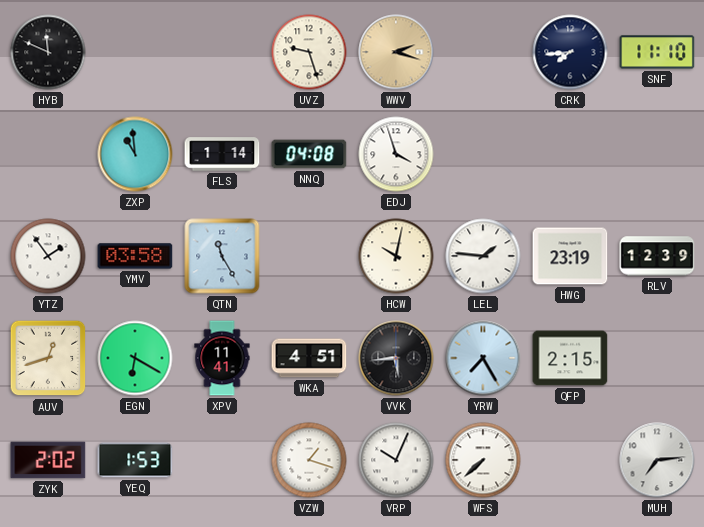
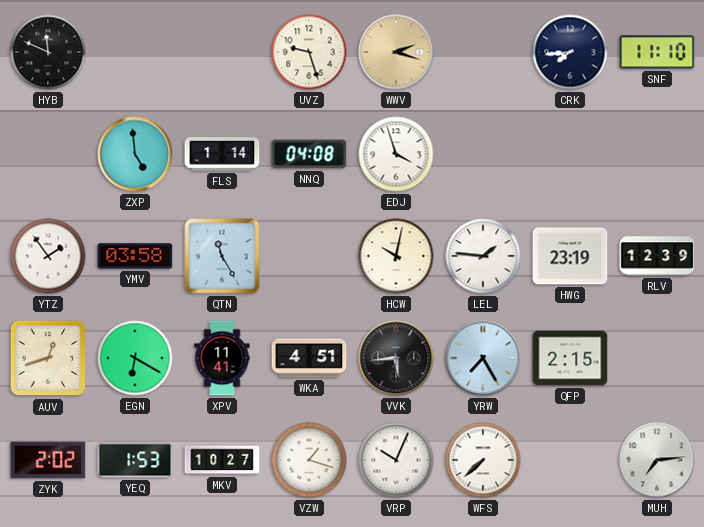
ZXP: 10:59 -> 4:59
MKV: none -> 10:27
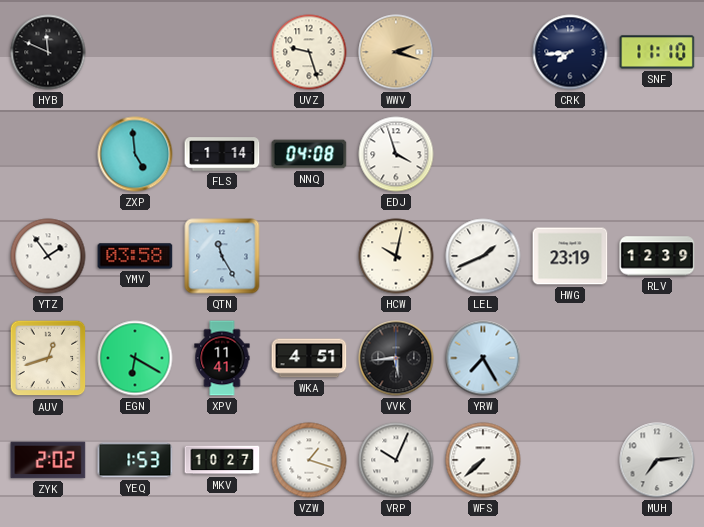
LEL: 1:46 -> 1:41
QFP: 2:15 -> none
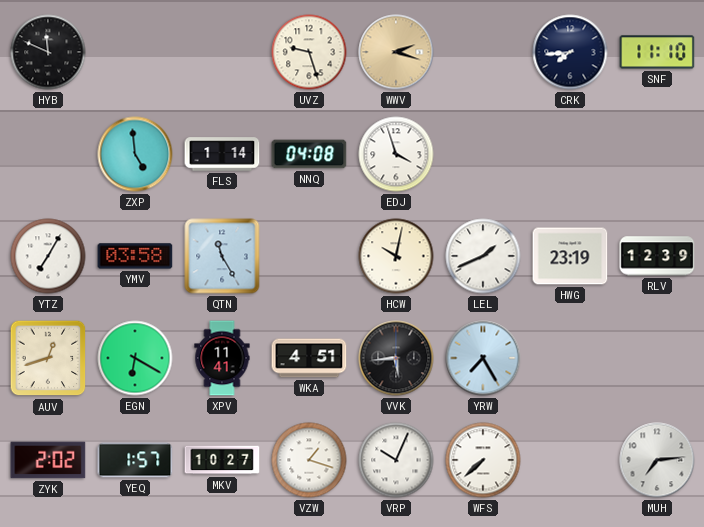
YTZ: 1:54 -> 7:05
YEQ: 1:53 -> 1:57
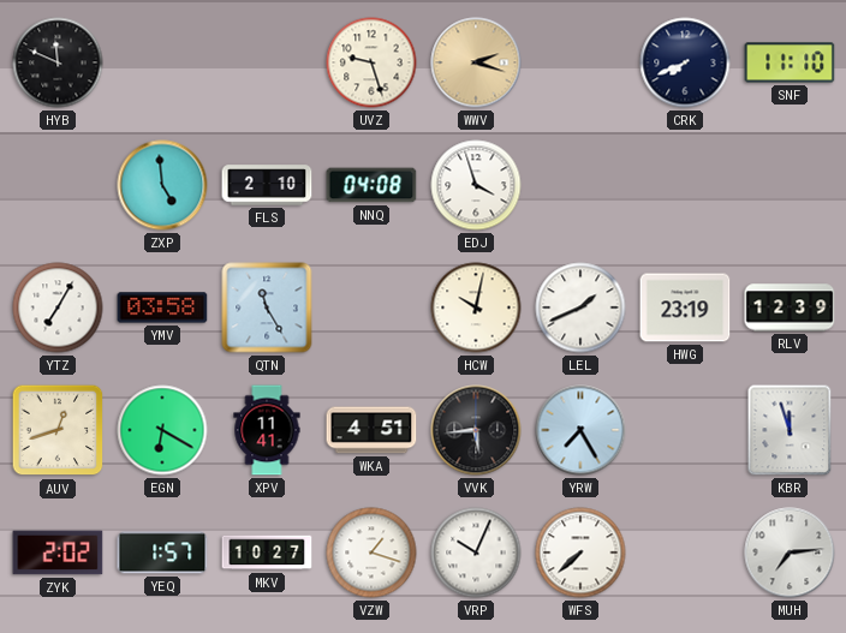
CRK: 7:44 -> 7:41
FLS: 1:14 -> 2:10
KBR: none -> 11:57
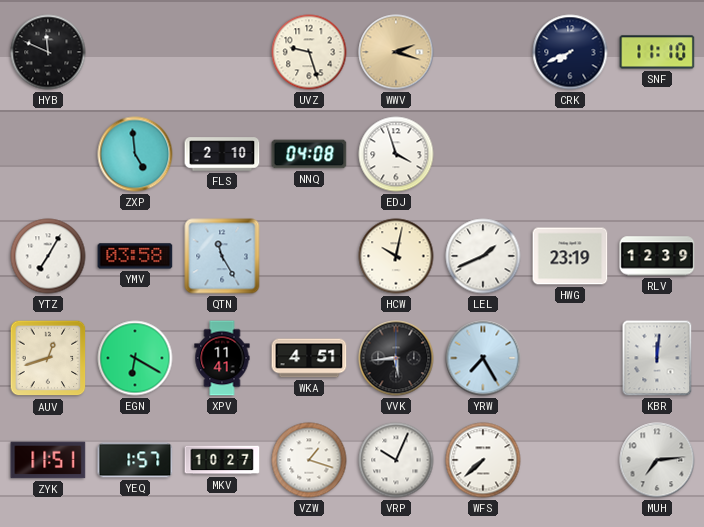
KBR: 11:57 -> 12:01
ZYK: 2:02 -> 11:51
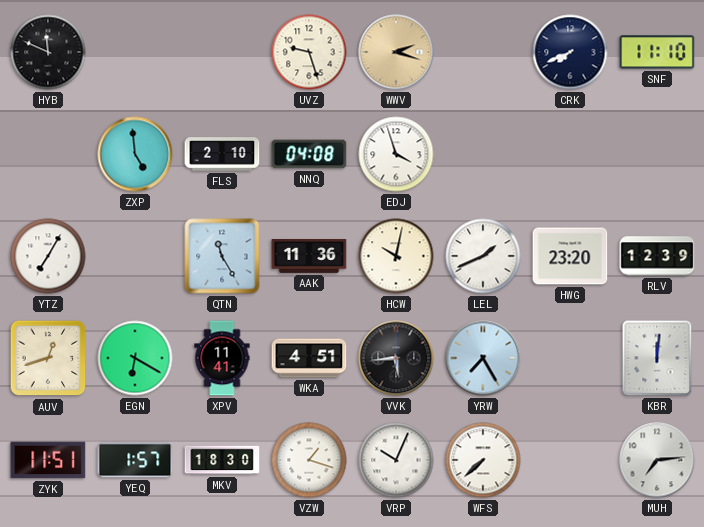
YMV: 03:58 -> none
AAK: none -> 11:36
HWG: 23:19 -> 23:20
MKV: 10:27 -> 18:30
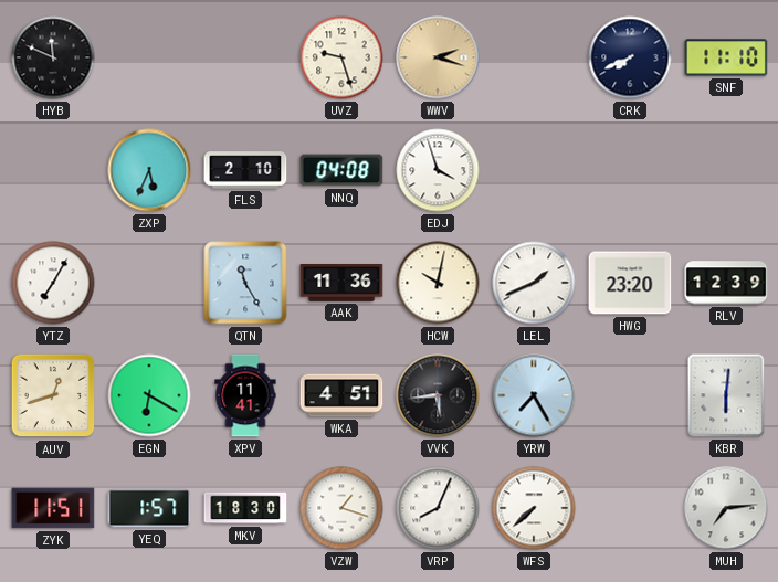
ZXP: 4:59 -> 5:34
KBR: 12:01 -> 6:01
VRP: 10:04 -> 8:04
